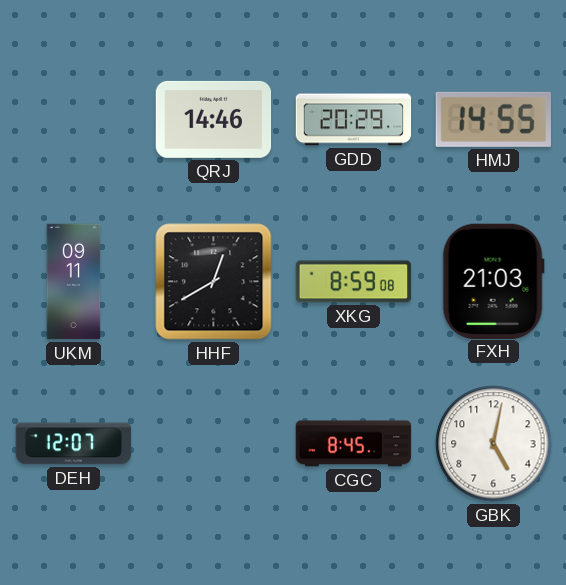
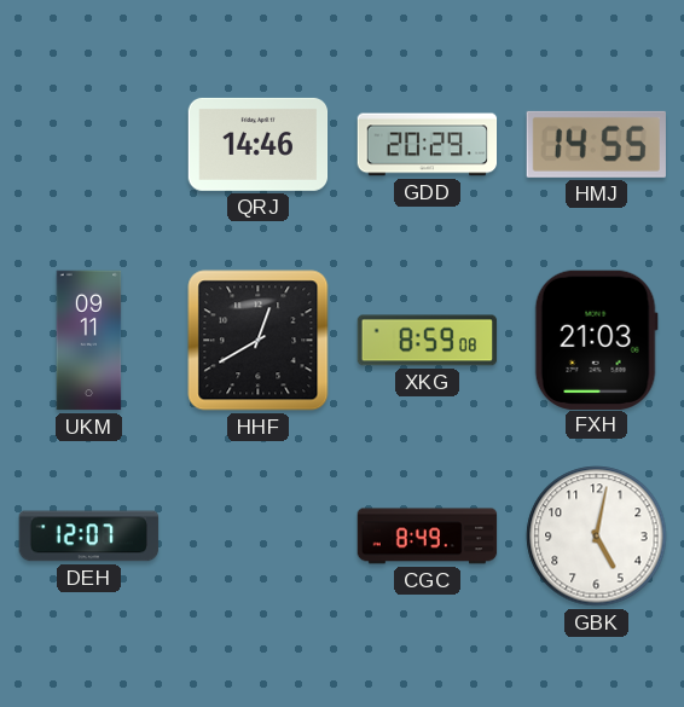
CGC: 8:45 -> 8:49
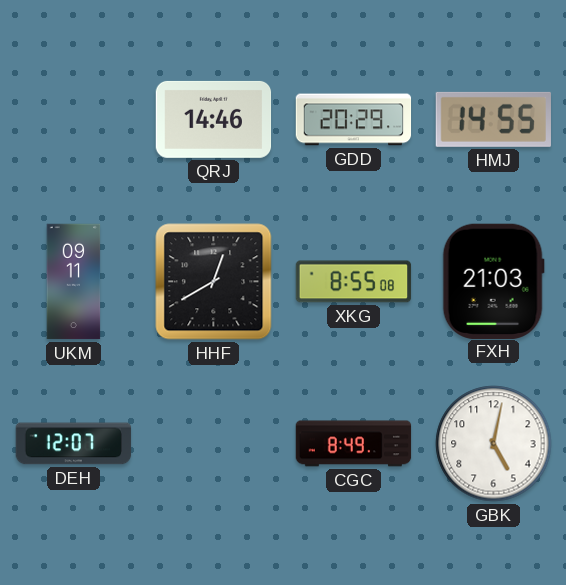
XKG: 8:59 -> 8:55
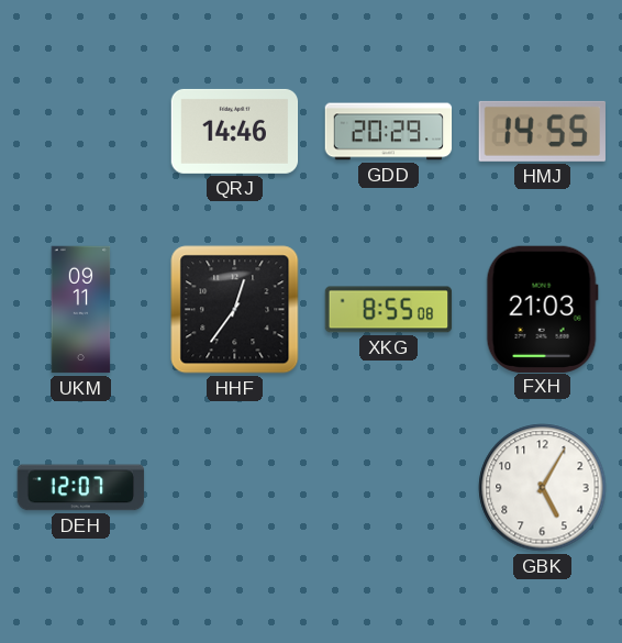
HHF: 12:40 -> 12:36
CGC: 8:49 -> none
GBK: 5:02 -> 5:05
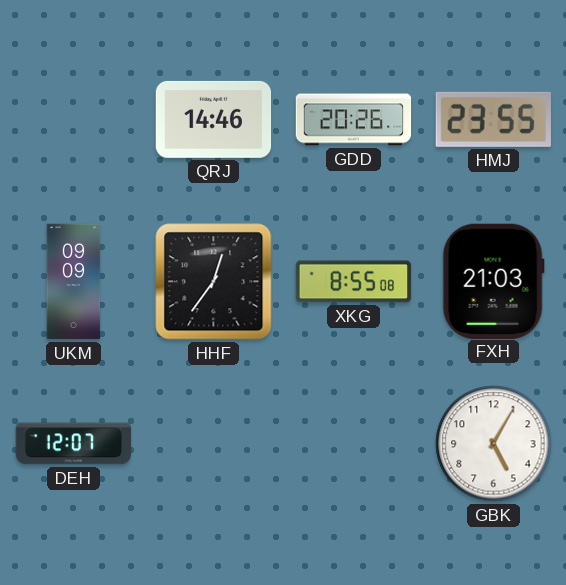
GDD: 20:29 -> 20:26
HMJ: 14:55 -> 23:55
UKM: 09:11 -> 09:09
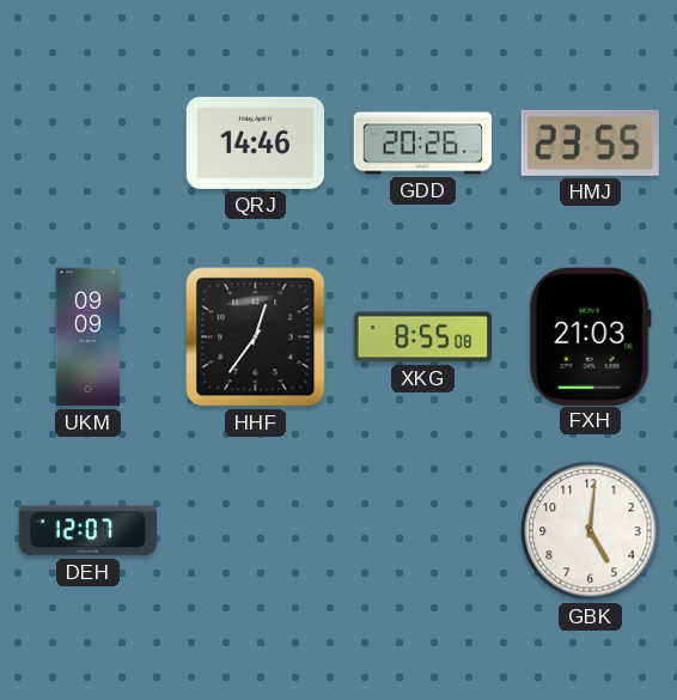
GBK: 5:05 -> 5:01
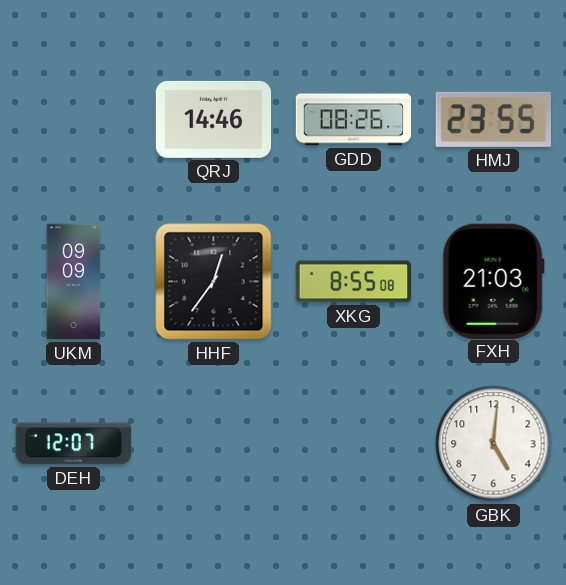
GDD: 20:26 -> 08:26
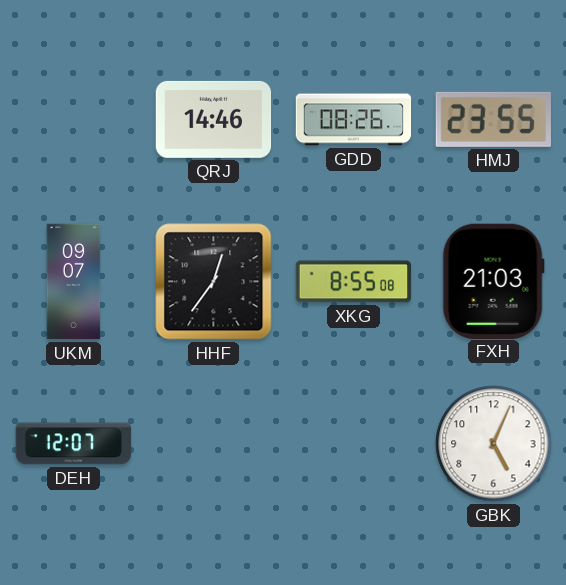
UKM: 09:09 -> 09:07
GBK: 5:01 -> 5:04
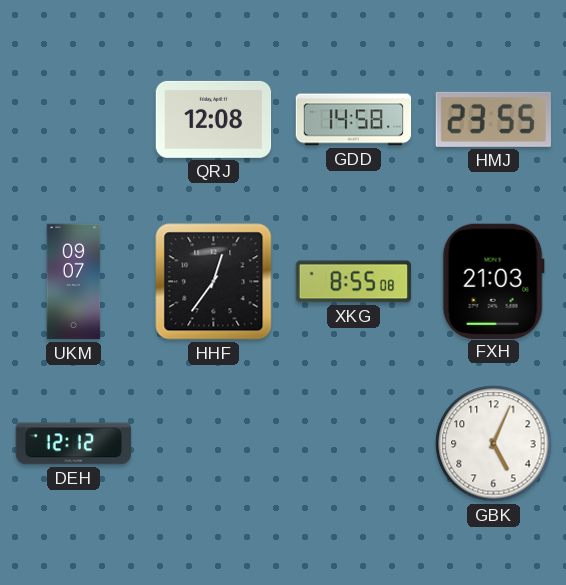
QRJ: 14:46 -> 12:08
GDD: 08:26 -> 14:58
DEH: 12:07 -> 12:12
